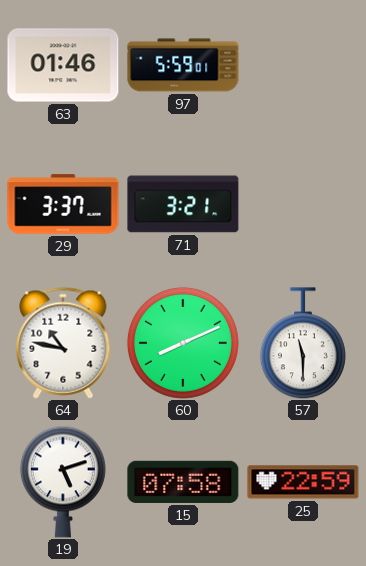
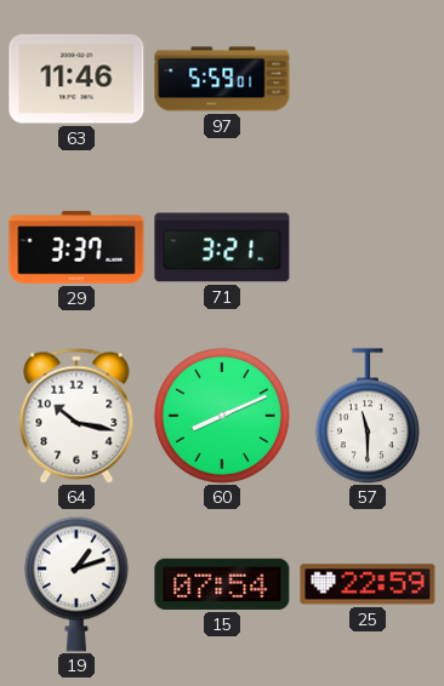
63: 01:46 -> 11:46
64: 10:47 -> 10:17
19: 5:12 -> 1:12
15: 07:58 -> 07:54
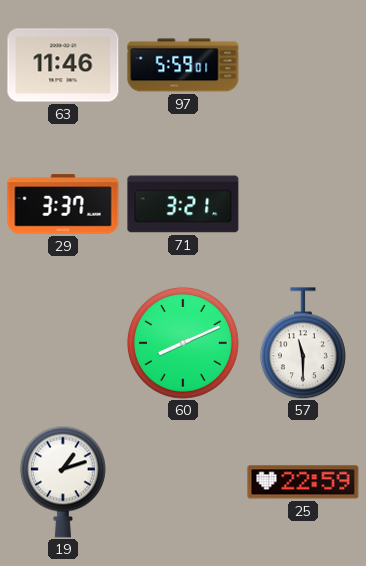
64: 10:17 -> none
15: 07:54 -> none
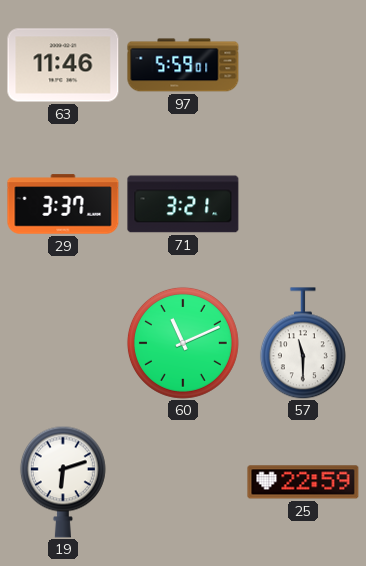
60: 8:11 -> 11:11
19: 1:12 -> 6:12
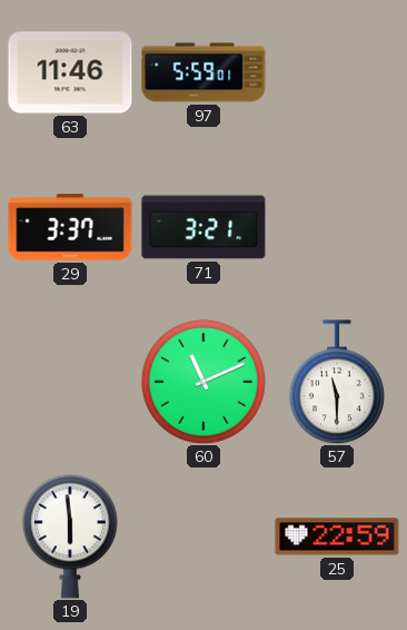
19: 6:12 -> 5:59
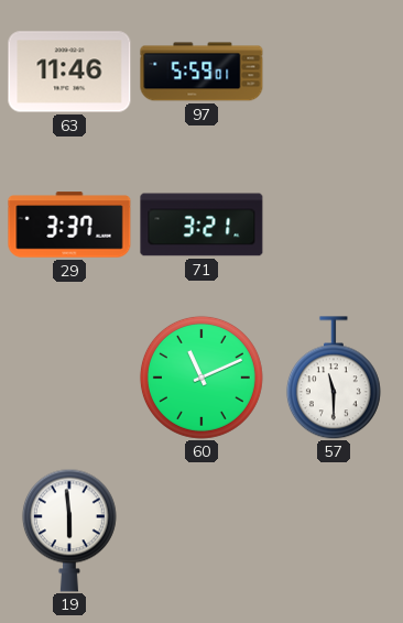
25: 22:59 -> none
